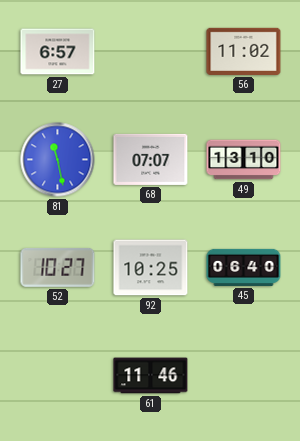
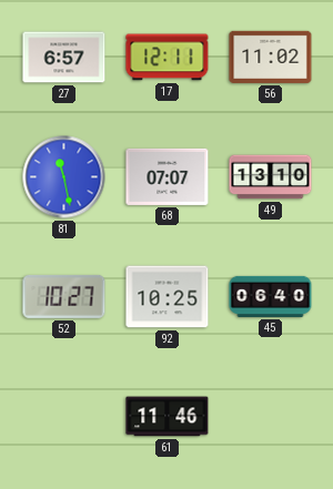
17: none -> 12:11
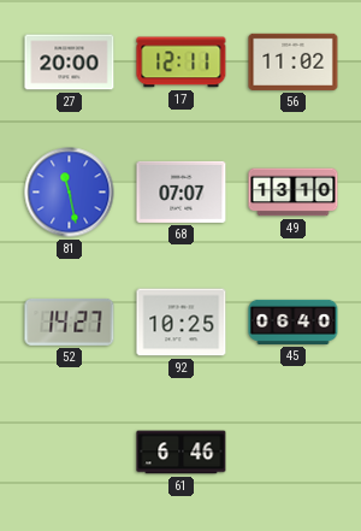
27: 6:57 -> 20:00
52: 10:27 -> 14:27
61: 11:46 -> 6:46
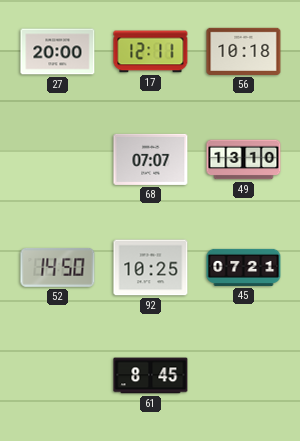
56: 11:02 -> 10:18
81: 11:28 -> none
52: 14:27 -> 14:50
45: 06:40 -> 07:21
61: 6:46 -> 8:45
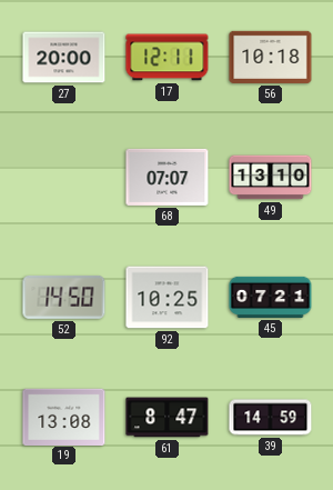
19: none -> 13:08
61: 8:45 -> 8:47
39: none -> 14:59
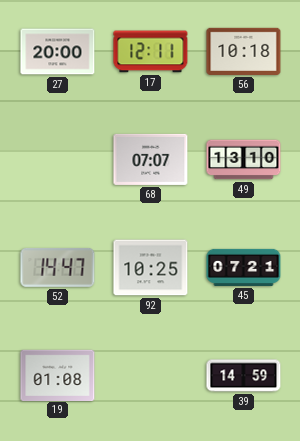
52: 14:50 -> 14:47
19: 13:08 -> 01:08
61: 8:47 -> none
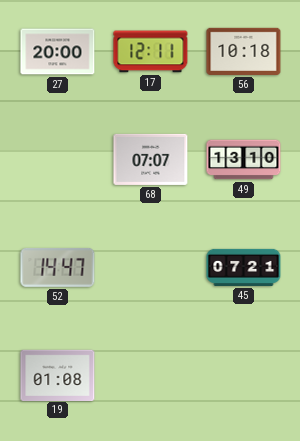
92: 10:25 -> none
39: 14:59 -> none
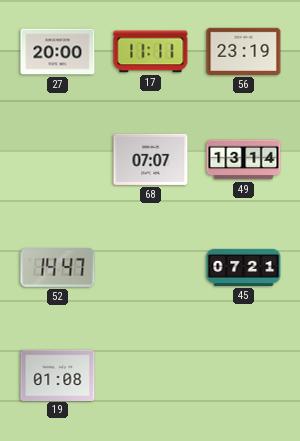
17: 12:11 -> 11:11
56: 10:18 -> 23:19
49: 13:10 -> 13:14
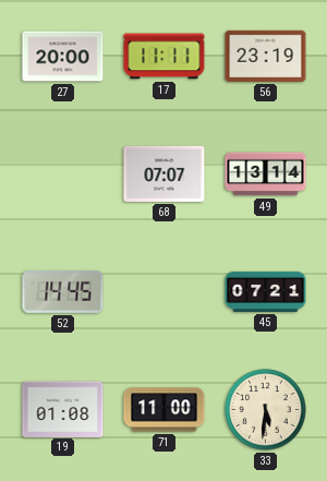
52: 14:47 -> 14:45
71: none -> 11:00
33: none -> 5:31
